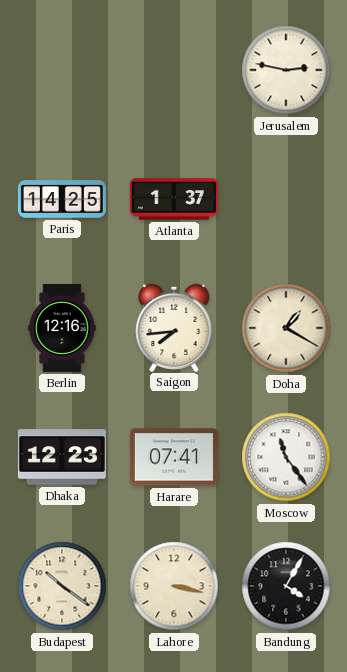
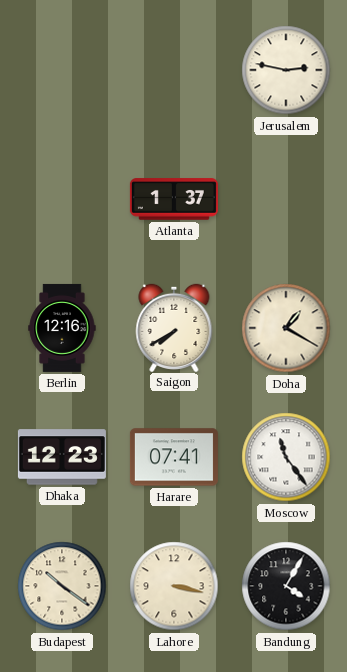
Paris: 14:25 -> none
Saigon: 7:44 -> 7:40
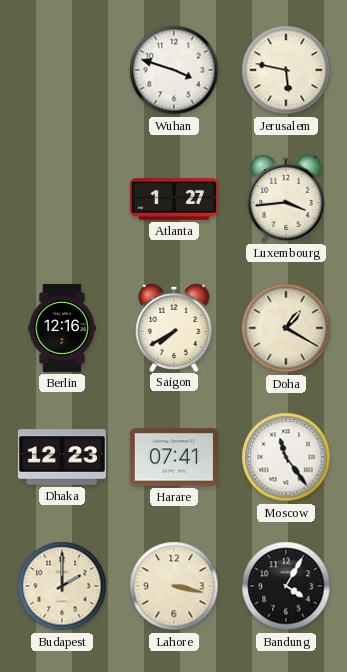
Wuhan: none -> 3:48
Jerusalem: 2:47 -> 5:47
Atlanta: 1:37 -> 1:27
Luxembourg: none -> 3:44
Budapest: 10:21 -> 2:00
